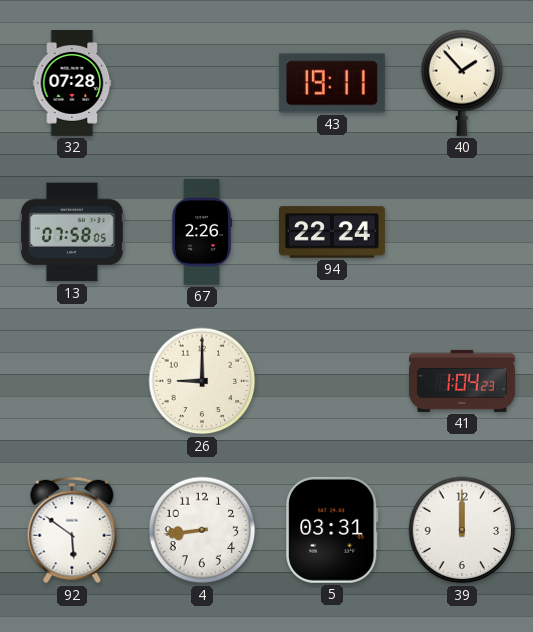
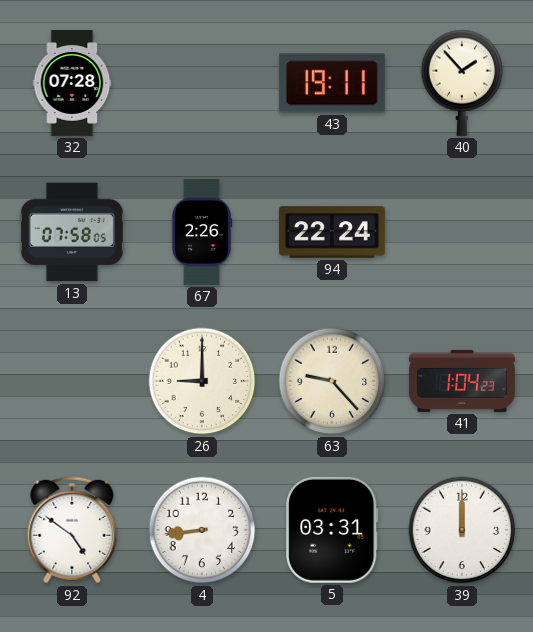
63: none -> 9:23
92: 5:51 -> 4:51
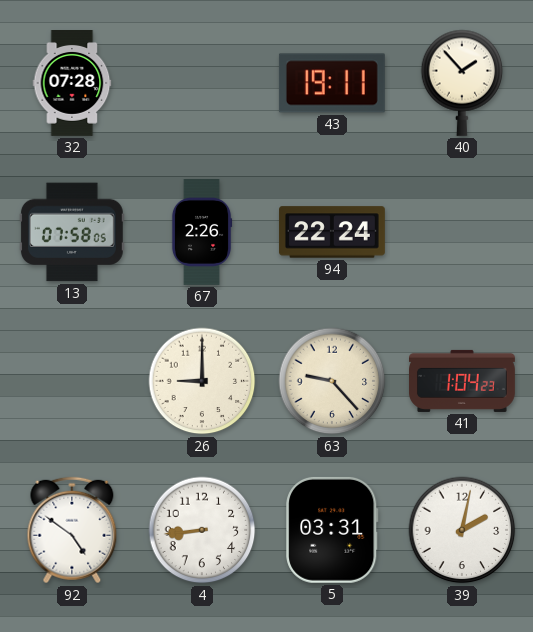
39: 12:00 -> 2:02
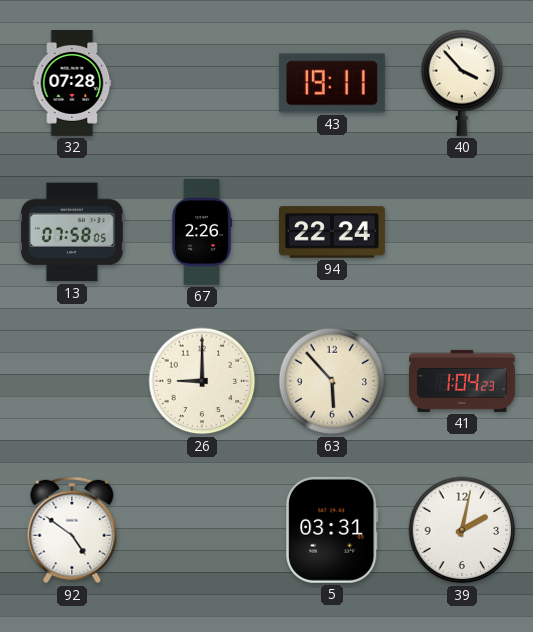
40: 1:53 -> 3:53
63: 9:23 -> 5:53
4: 8:44 -> none
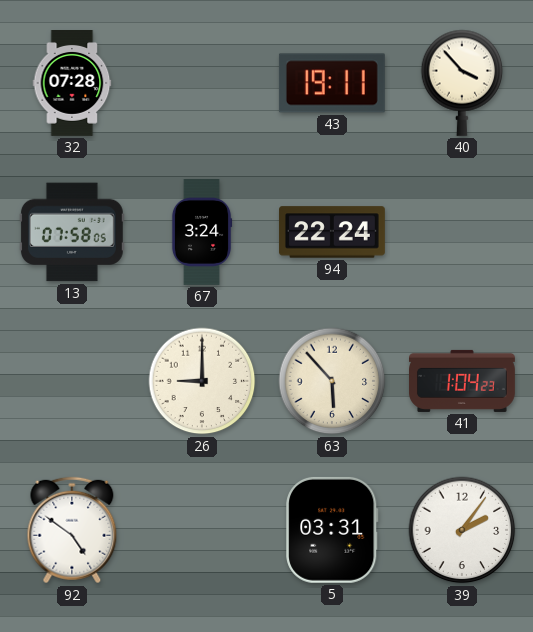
67: 2:26 -> 3:24
39: 2:02 -> 2:06
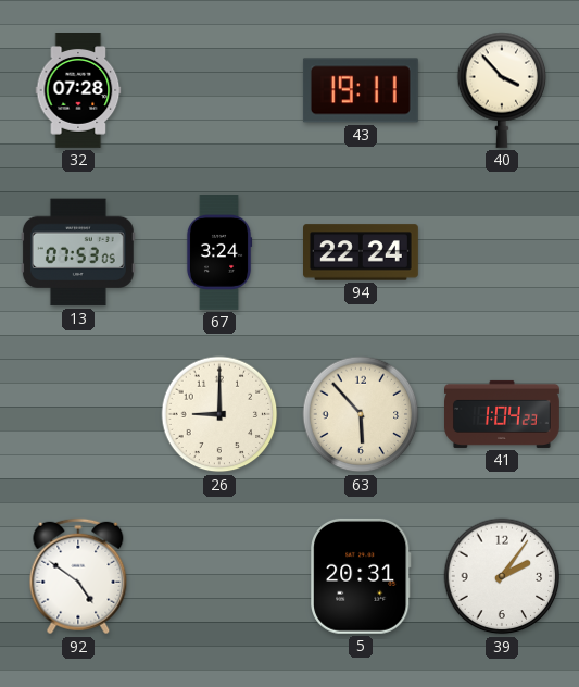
13: 07:58 -> 07:53
5: 03:31 -> 20:31
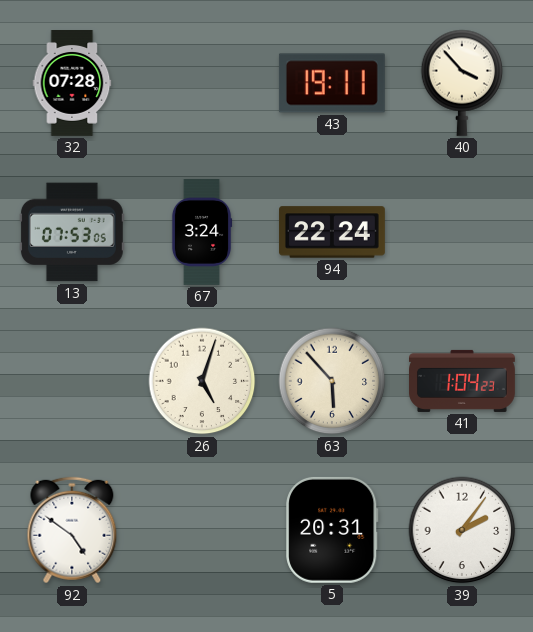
26: 9:00 -> 5:03
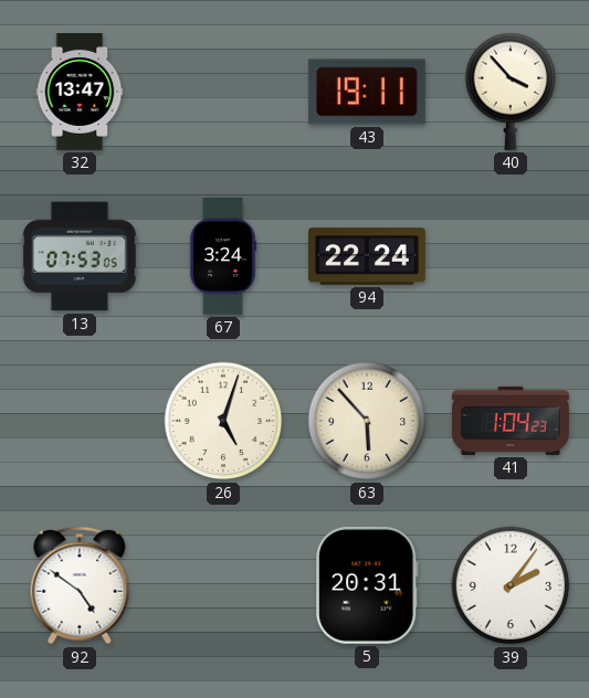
32: 07:28 -> 13:47
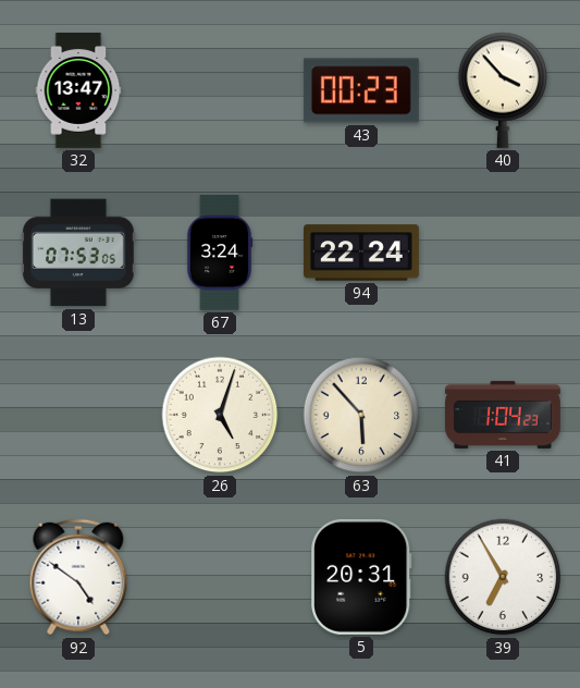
43: 19:11 -> 00:23
39: 2:06 -> 6:55
